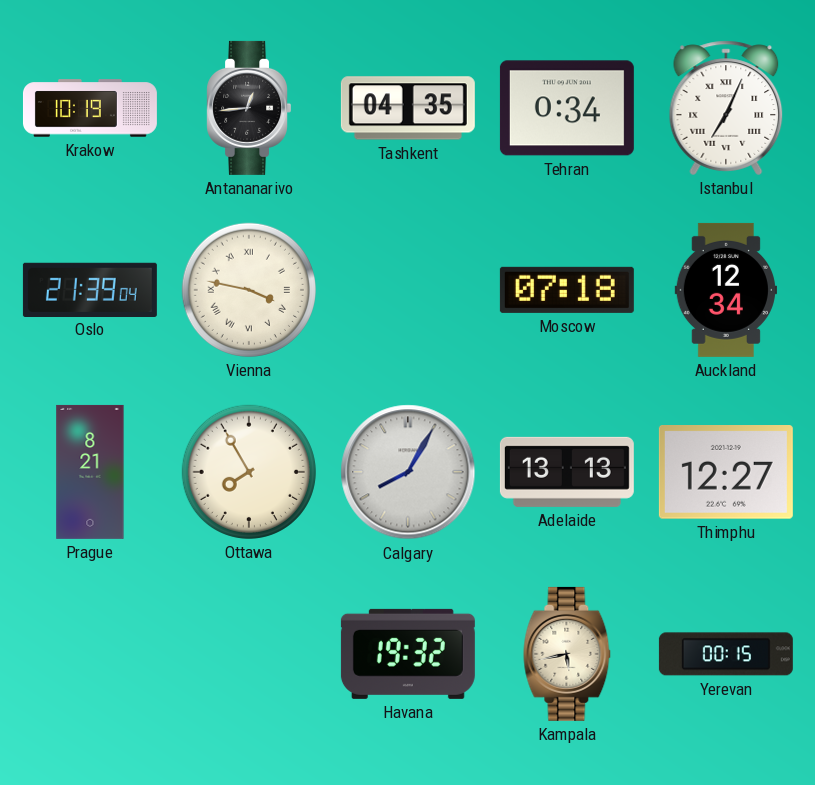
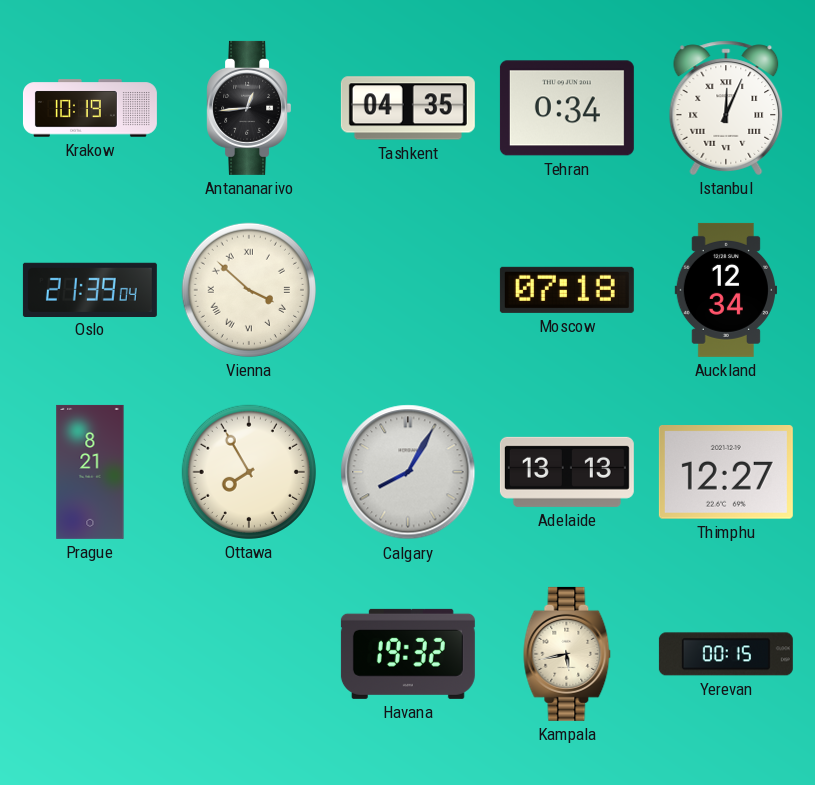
Istanbul: 7:04 -> 12:04
Vienna: 3:47 -> 3:52
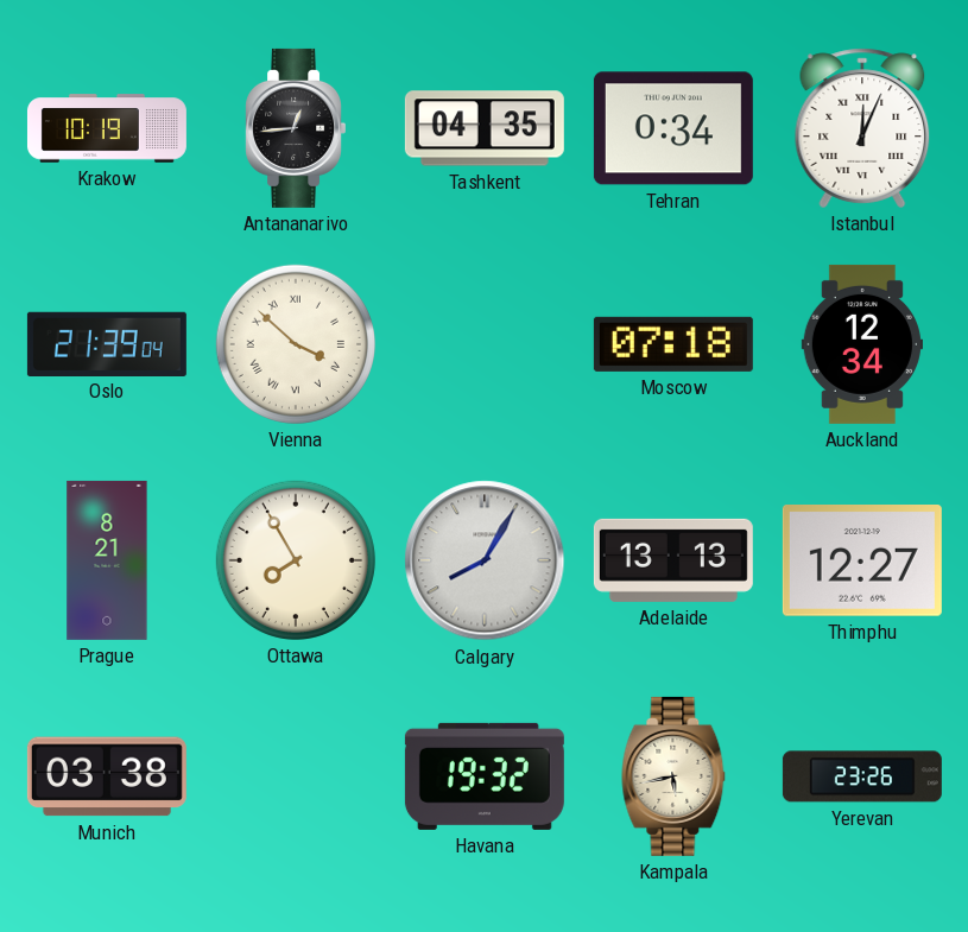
Munich: none -> 03:38
Yerevan: 00:15 -> 23:26
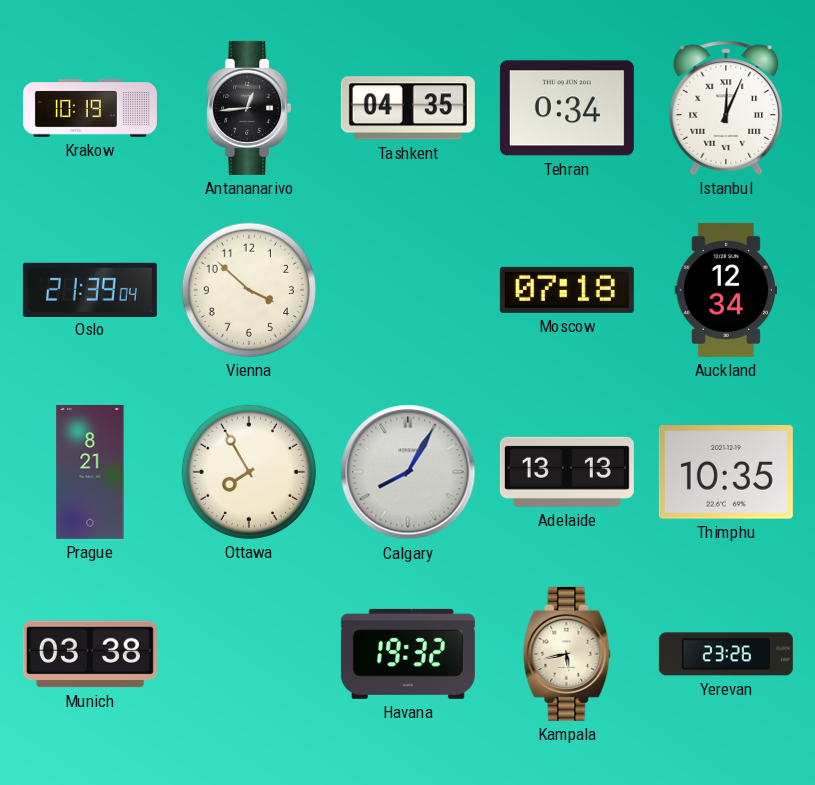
Vienna numerals: Roman -> Arabic
Thimphu: 12:27 -> 10:35
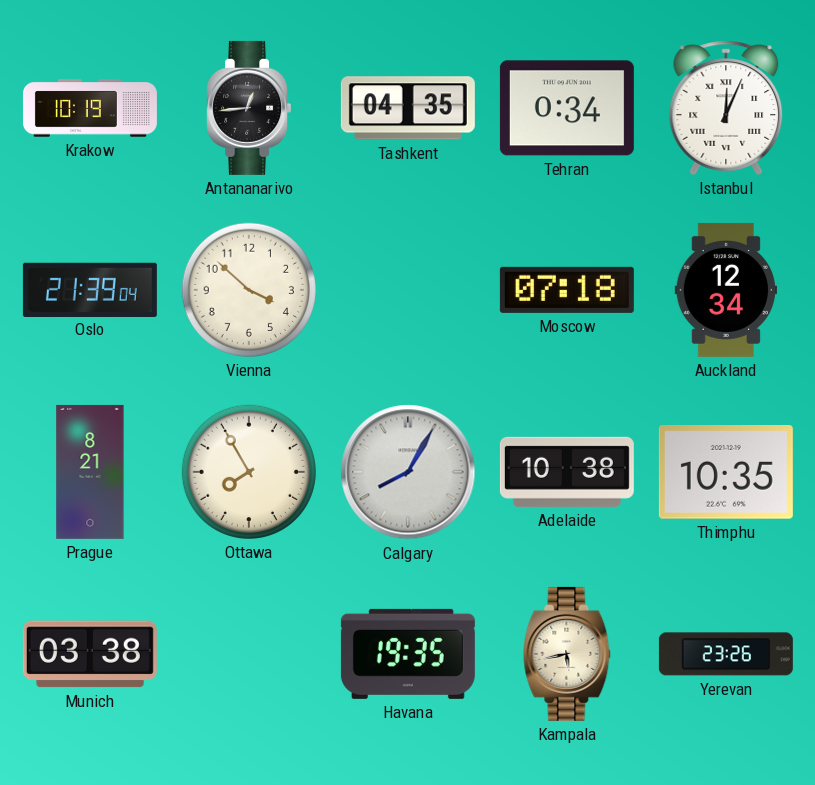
Adelaide: 13:13 -> 10:38
Havana: 19:32 -> 19:35
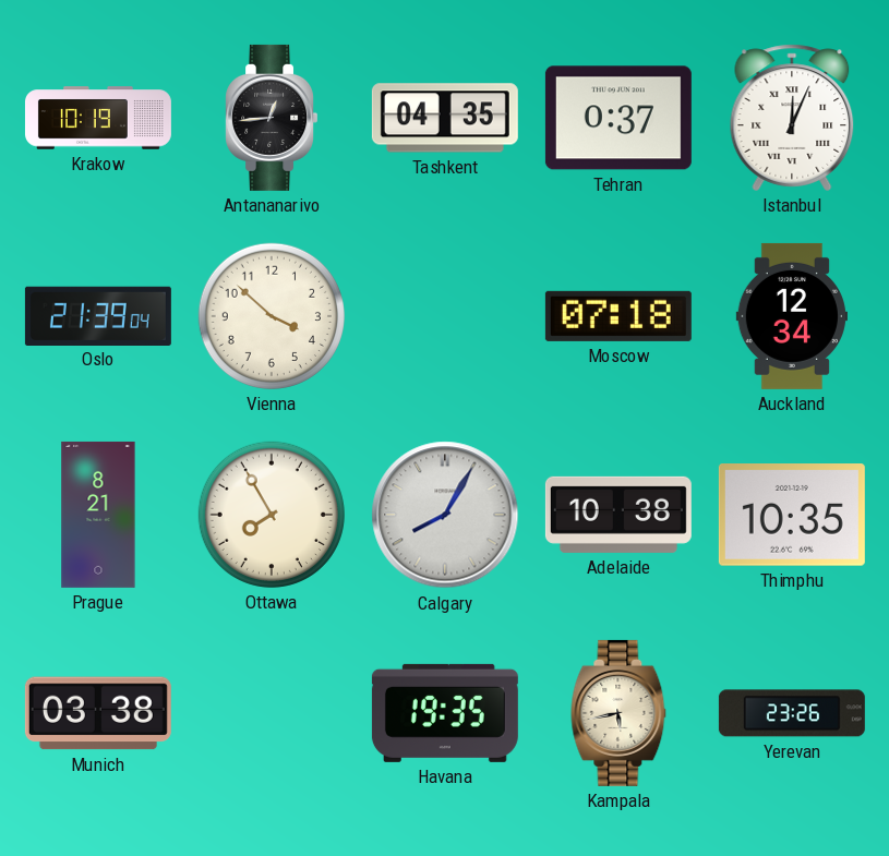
Tehran: 0:34 -> 0:37
